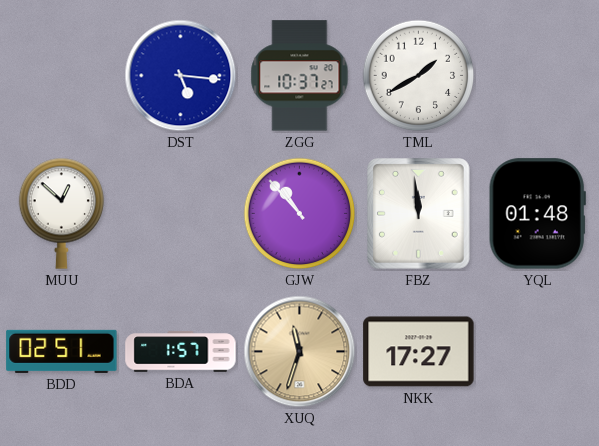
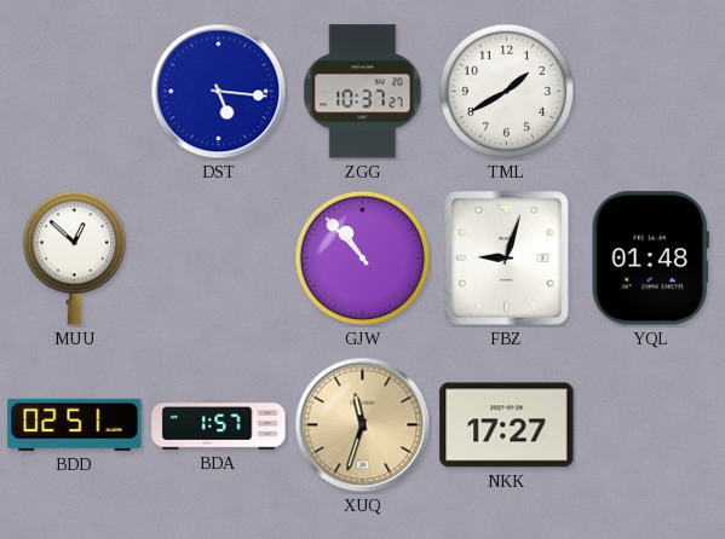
FBZ: 11:59 -> 9:03
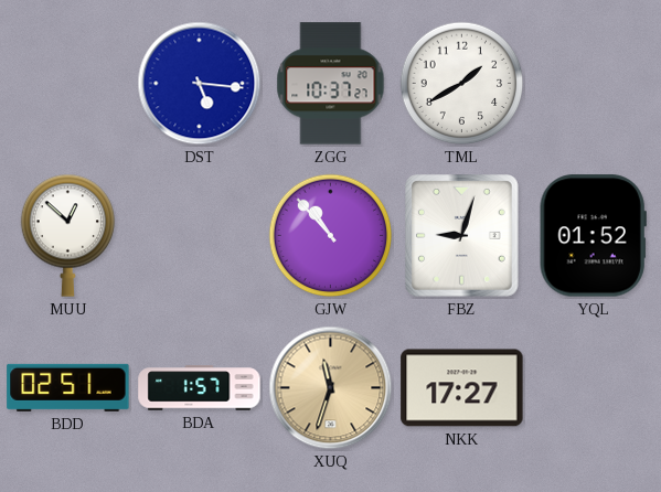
YQL: 01:48 -> 01:52
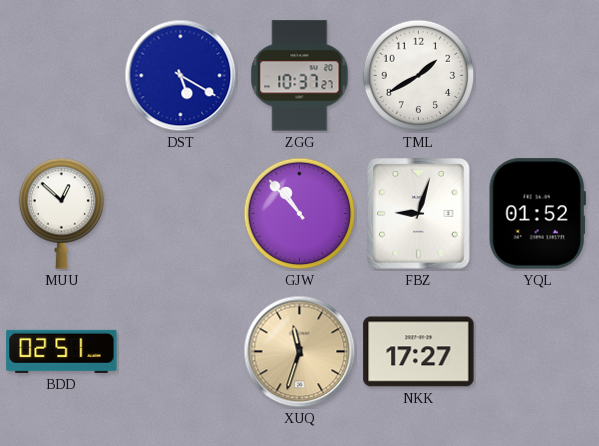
DST: 5:16 -> 5:20
BDA: 1:57 -> none
